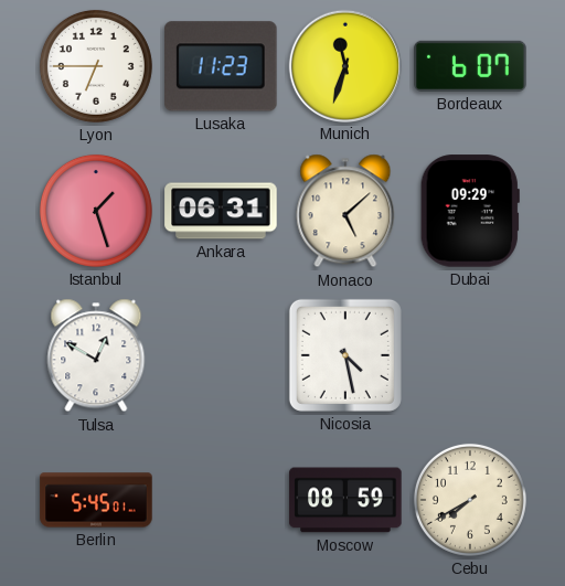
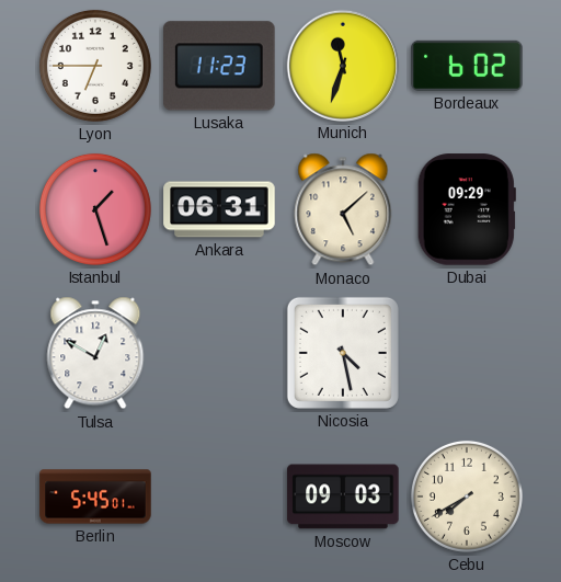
Bordeaux: 6:07 -> 6:02
Moscow: 08:59 -> 09:03
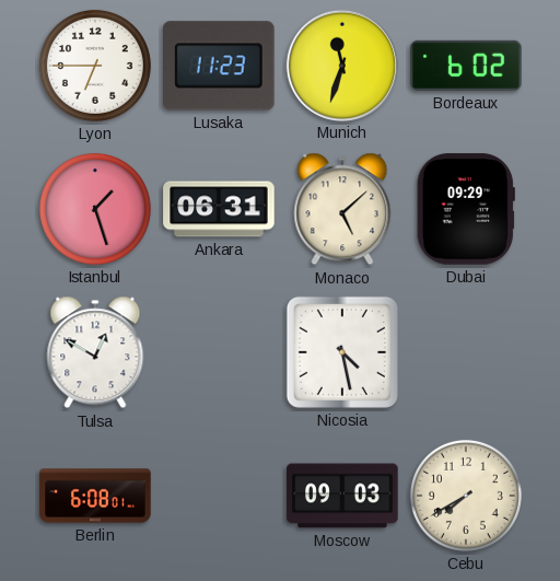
Berlin: 5:45 -> 6:08
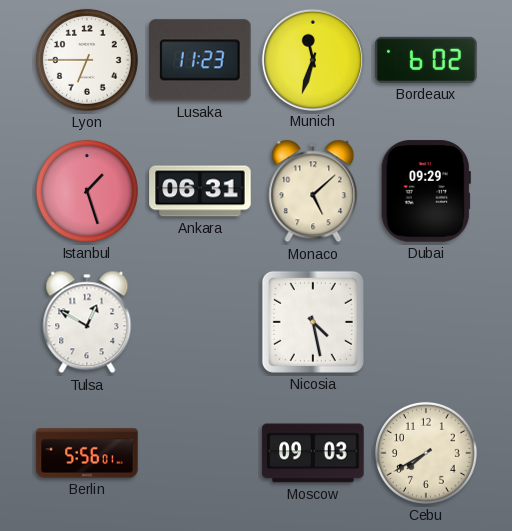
Berlin: 6:08 -> 5:56
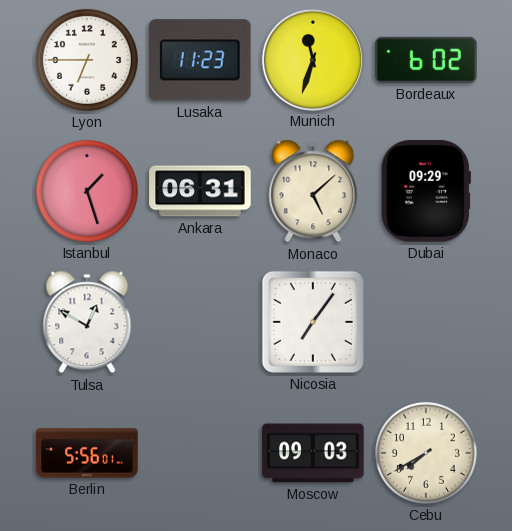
Nicosia: 4:28 -> 7:06
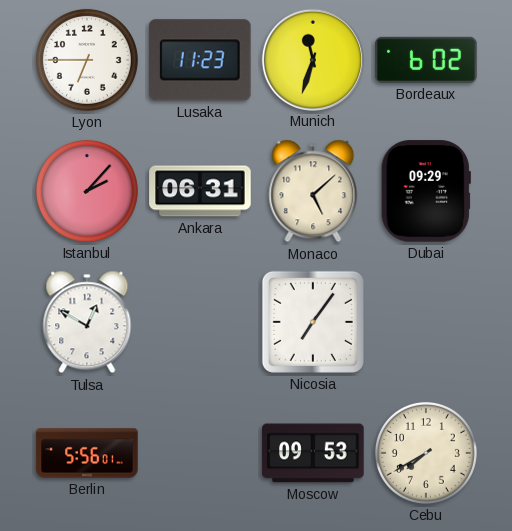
Istanbul: 1:27 -> 2:07
Moscow: 09:03 -> 09:53
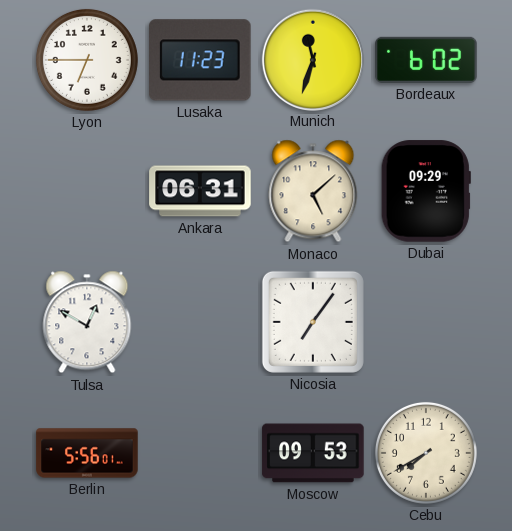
Istanbul: 2:07 -> none
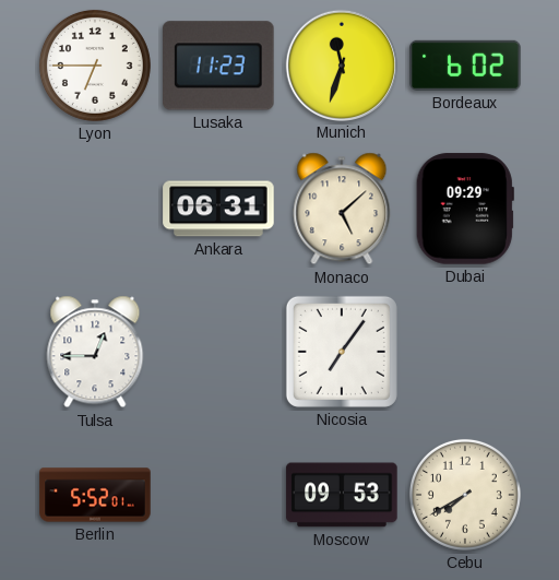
Tulsa: 12:50 -> 12:45
Berlin: 5:56 -> 5:52
